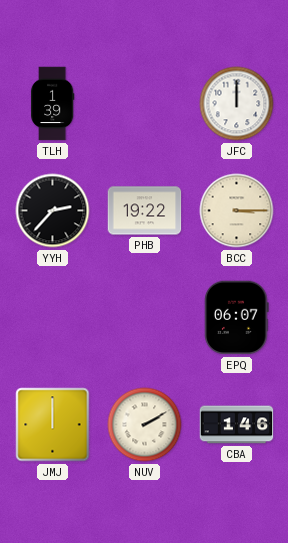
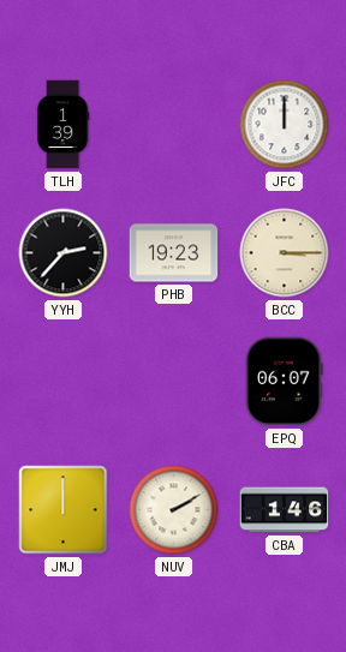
PHB: 19:22 -> 19:23
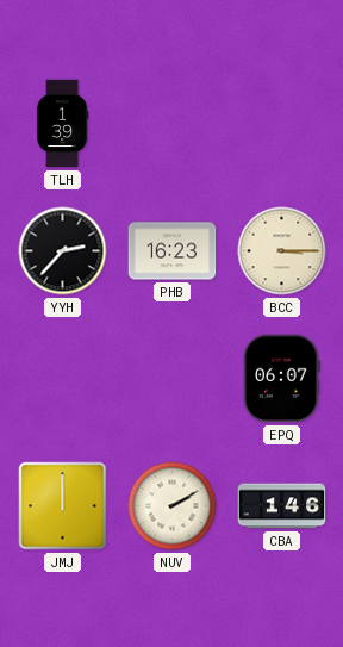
JFC: 12:00 -> none
PHB: 19:23 -> 16:23
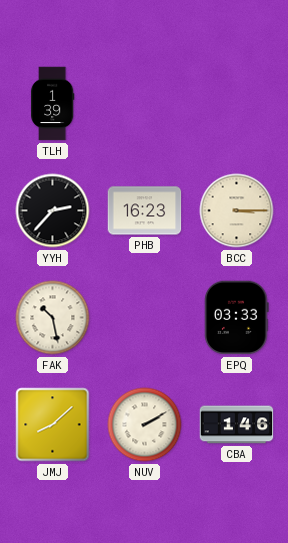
FAK: none -> 10:28
EPQ: 06:07 -> 03:33
JMJ: 12:00 -> 8:08
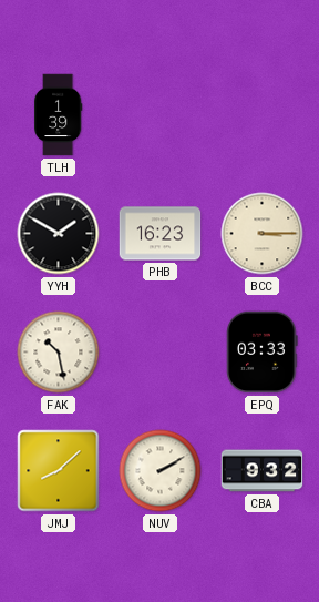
YYH: 2:37 -> 1:50
CBA: 1:46 -> 9:32
